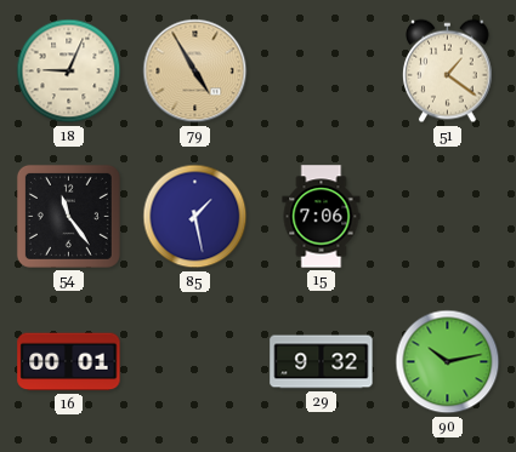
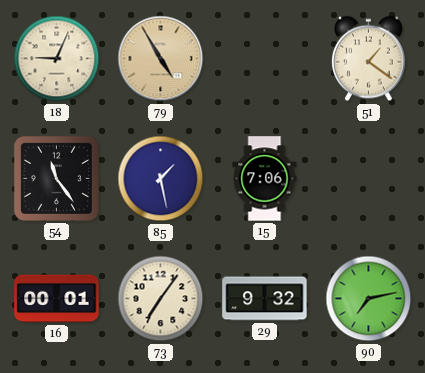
73: none -> 7:06
90: 10:13 -> 7:13
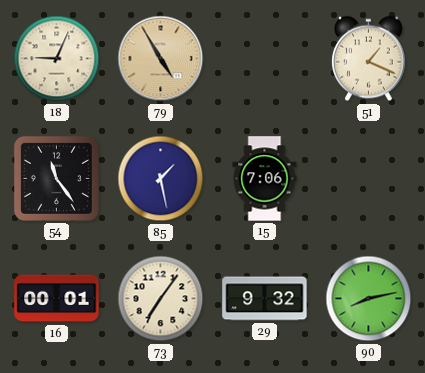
51: 1:21 -> 1:19
90: 7:13 -> 8:13
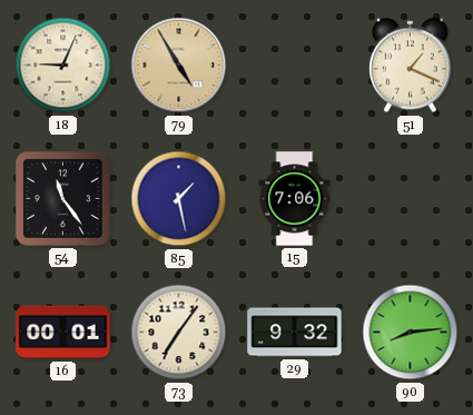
90: 8:13 -> 8:14
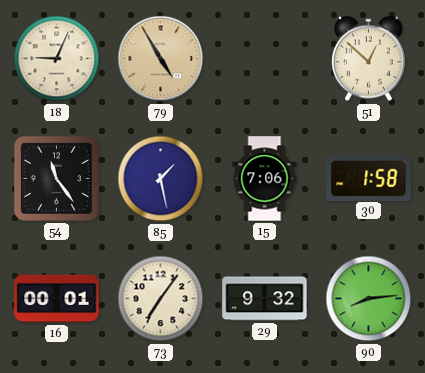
51: 1:19 -> 12:52
30: none -> 1:58
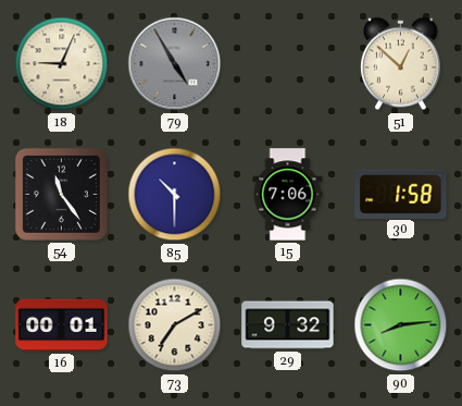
79 dial: champagne -> grey
85: 1:28 -> 10:30
73: 7:06 -> 7:10
